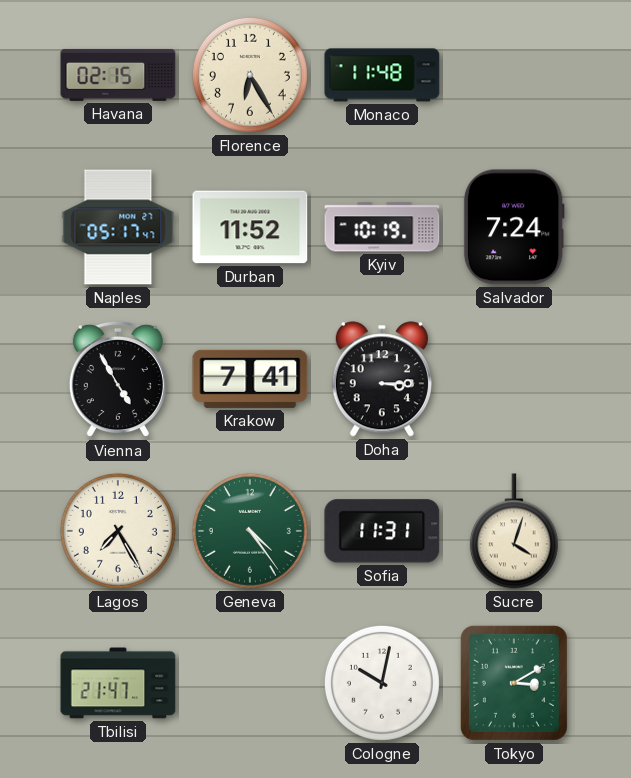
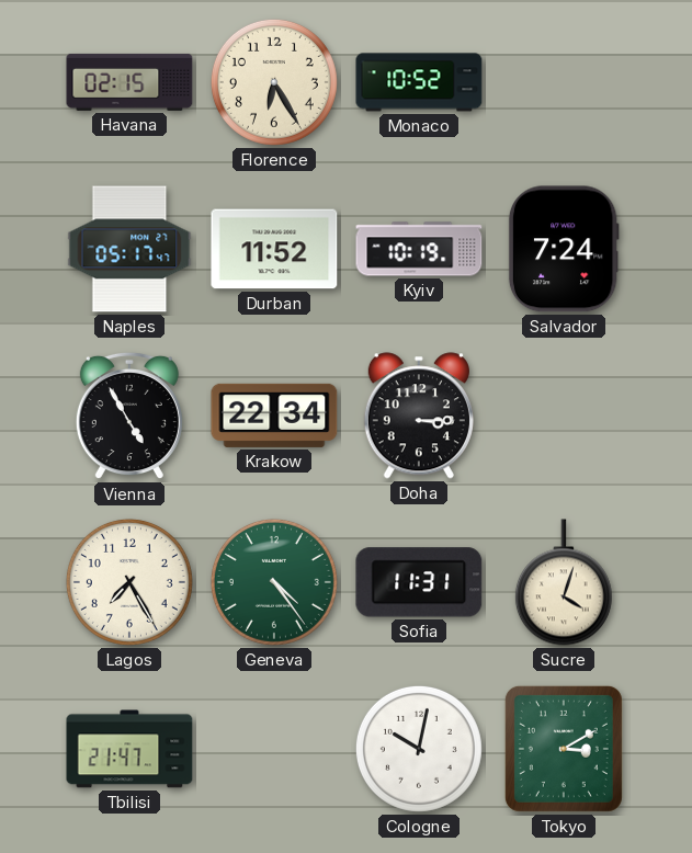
Monaco: 11:48 -> 10:52
Krakow: 7:41 -> 22:34
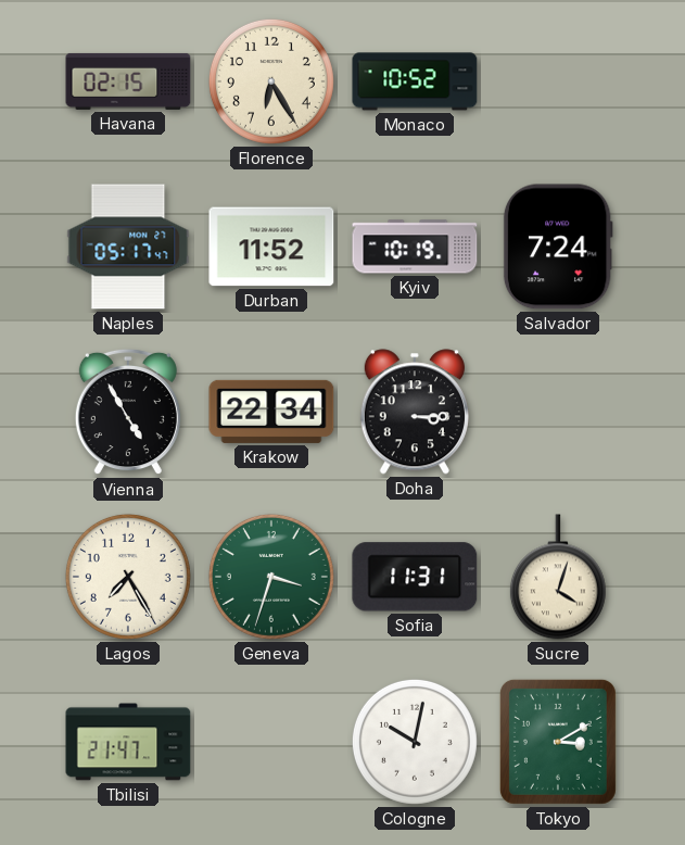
Geneva: 4:24 -> 3:33
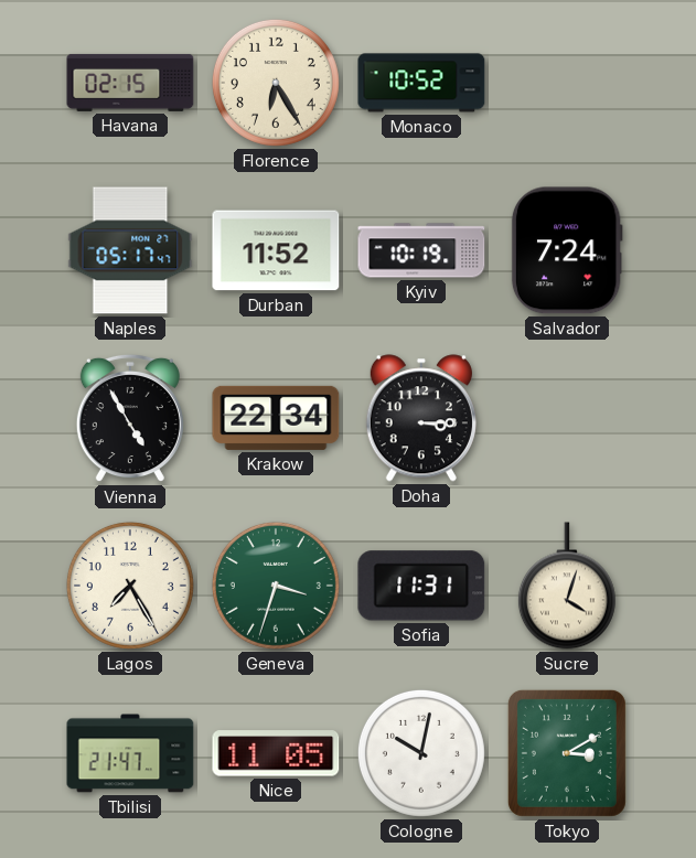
Nice: none -> 11:05
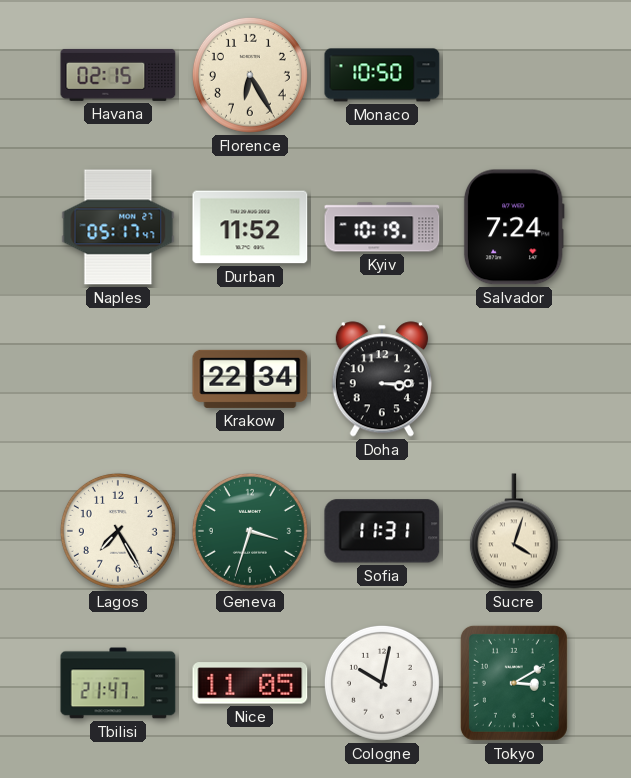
Monaco: 10:52 -> 10:50
Vienna: 4:55 -> none
